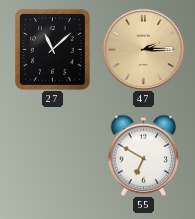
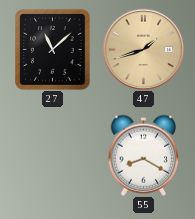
47: 2:15 -> 1:42
55: 6:50 -> 8:20
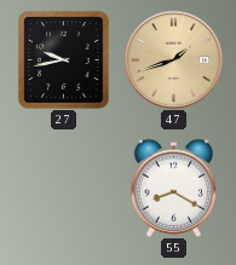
27: 11:08 -> 9:43
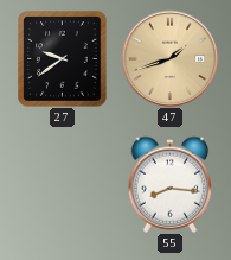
27: 9:43 -> 9:39
55: 8:20 -> 8:16
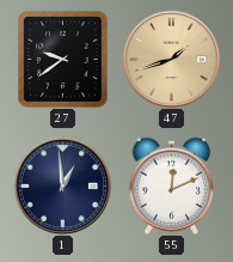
1: none -> 12:59
55: 8:16 -> 12:11
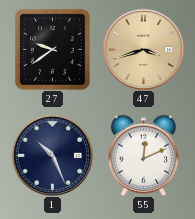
47: 1:42 -> 3:42
1: 12:59 -> 10:26
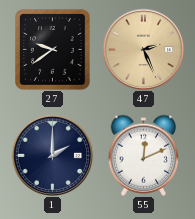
47: 3:42 -> 2:26
1: 10:26 -> 2:00
